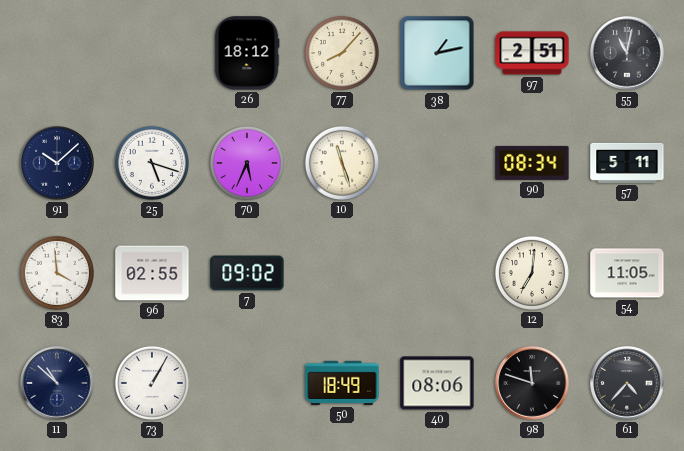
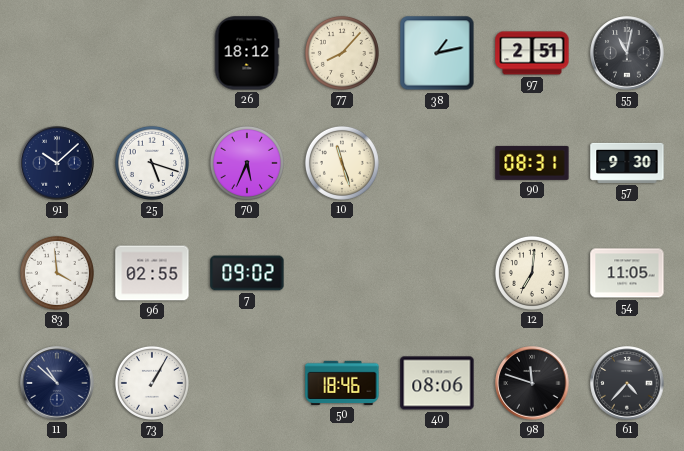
90: 08:34 -> 08:31
57: 5:11 -> 9:30
50: 18:49 -> 18:46
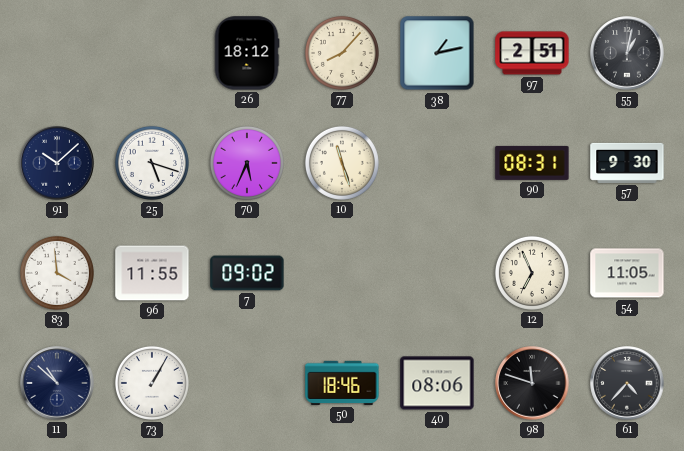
55: 11:02 -> 1:02
96: 02:55 -> 11:55
12: 7:01 -> 6:56
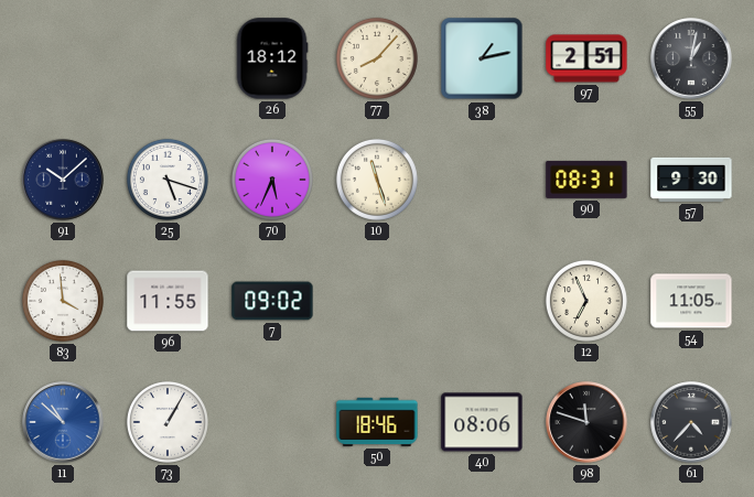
11 dial: navy -> blue
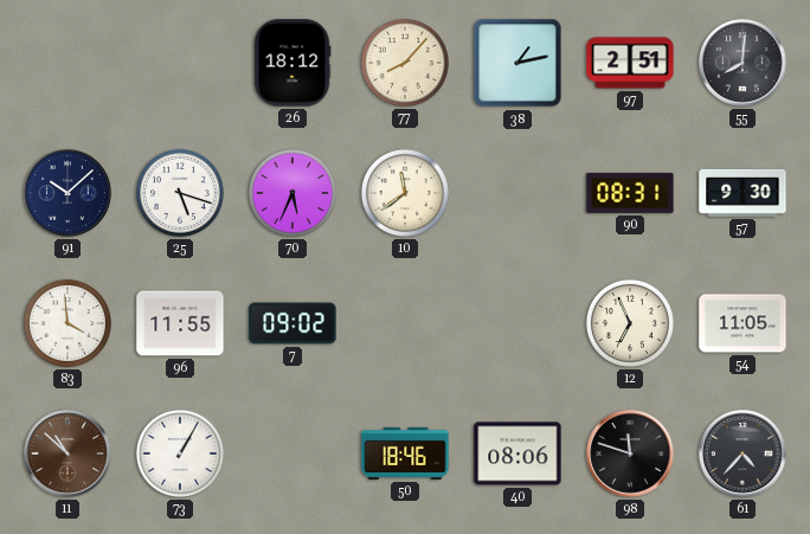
55: 1:02 -> 8:01
10: 11:27 -> 11:39
11 dial: blue -> brown
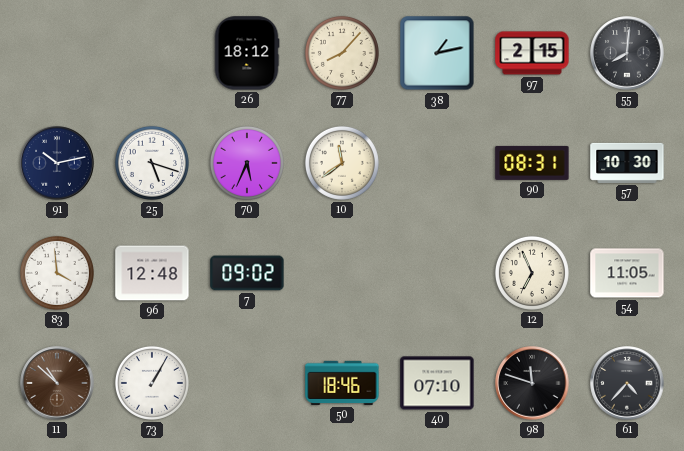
97: 2:51 -> 2:15
91: 10:08 -> 10:13
57: 9:30 -> 10:30
96: 11:55 -> 12:48
40: 08:06 -> 07:10
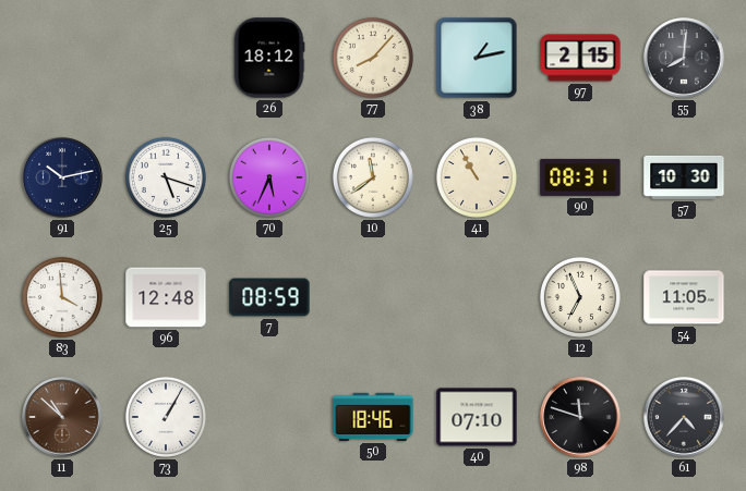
41: none -> 10:55
7: 09:02 -> 08:59
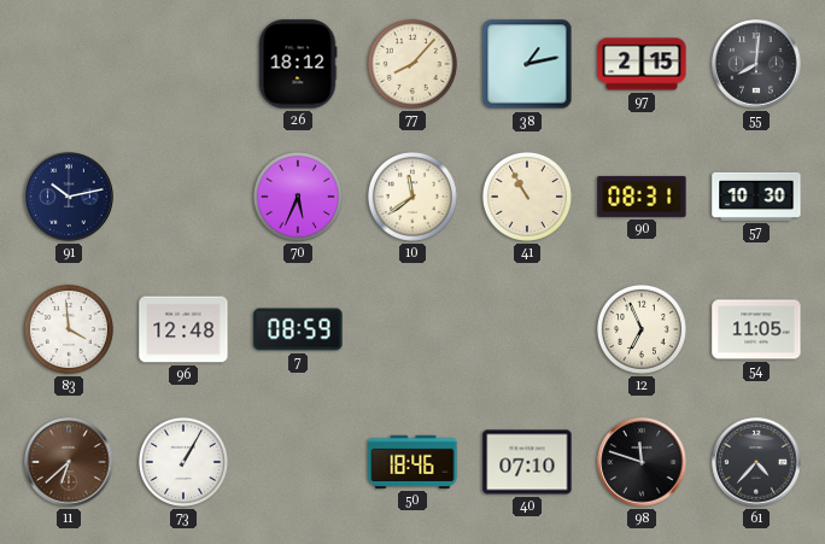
25: 5:18 -> none
11: 10:52 -> 6:38
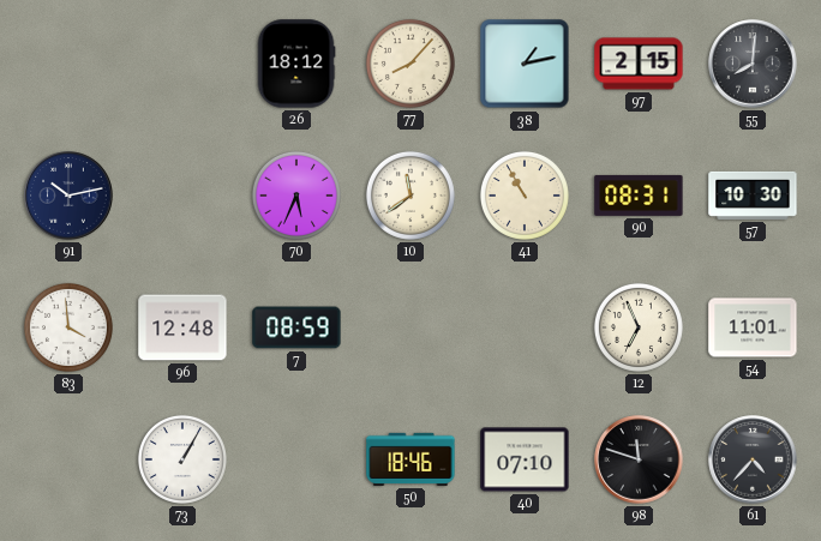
54: 11:05 -> 11:01
11: 6:38 -> none
